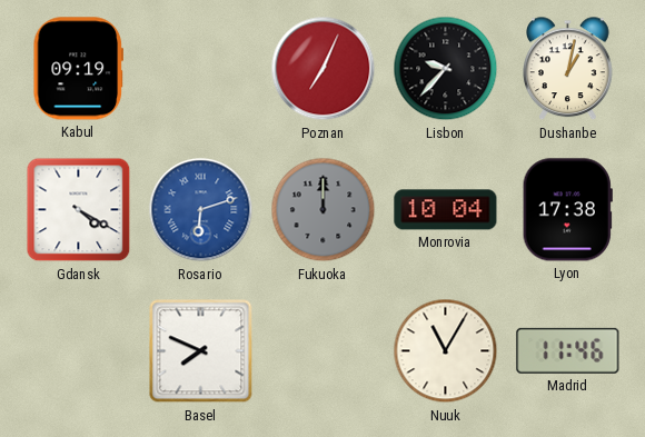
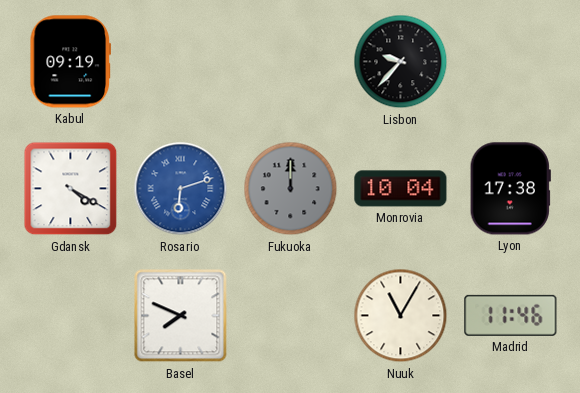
Poznan: 7:04 -> none
Dushanbe: 1:02 -> none
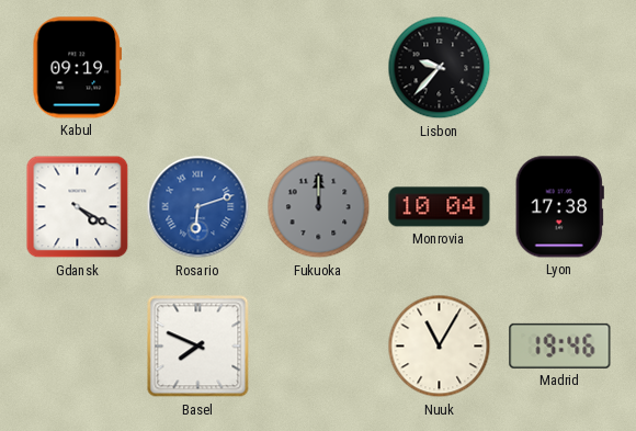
Madrid: 11:46 -> 19:46
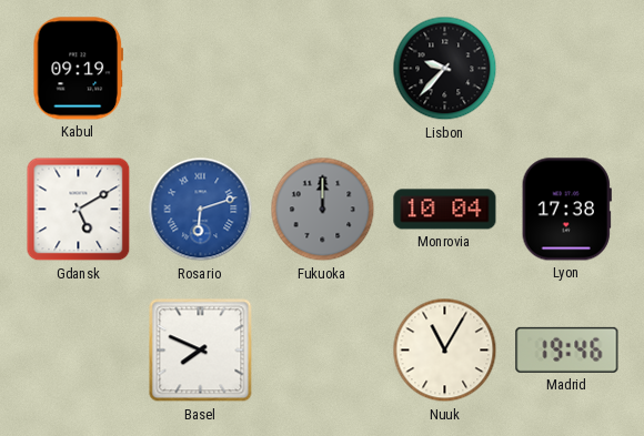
Gdansk: 4:20 -> 5:10
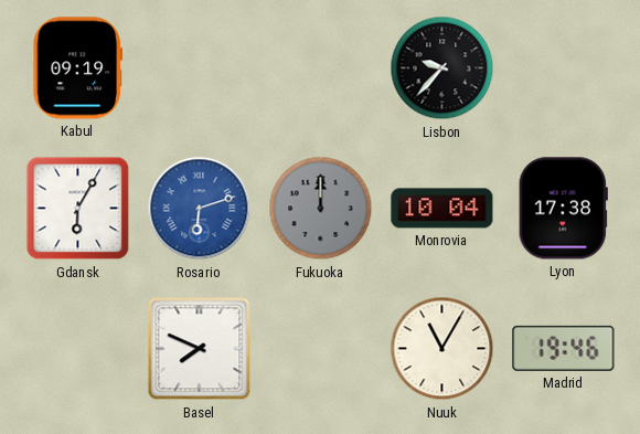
Gdansk: 5:10 -> 6:05
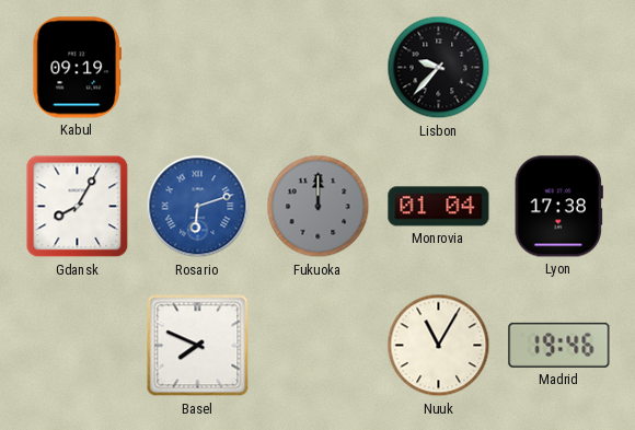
Gdansk: 6:05 -> 8:05
Monrovia: 10:04 -> 01:04
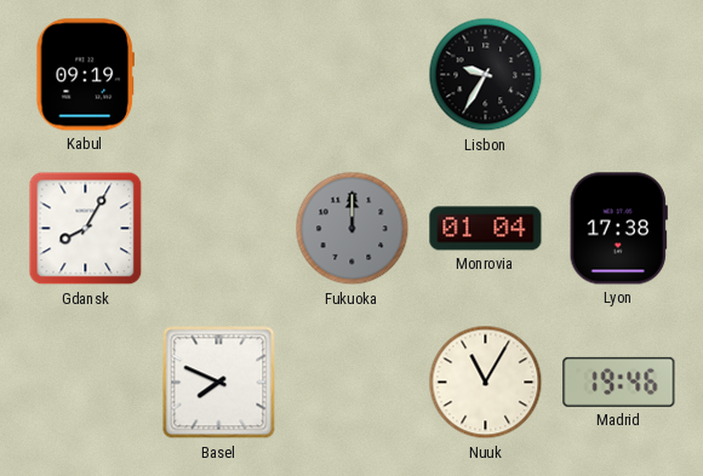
Lisbon: 9:37 -> 9:35
Rosario: 6:12 -> none
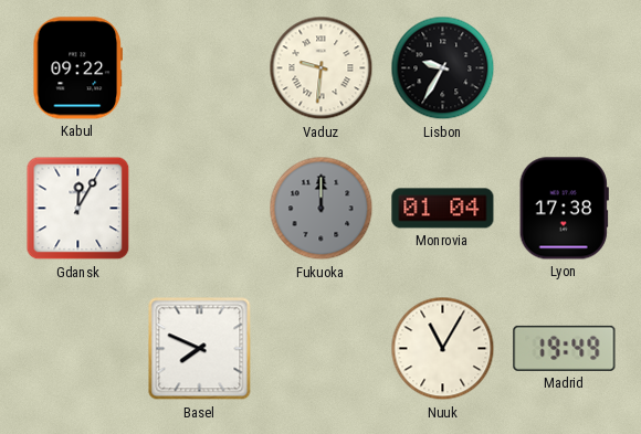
Kabul: 09:19 -> 09:22
Vaduz: none -> 9:31
Gdansk: 8:05 -> 12:05
Madrid: 19:46 -> 19:49
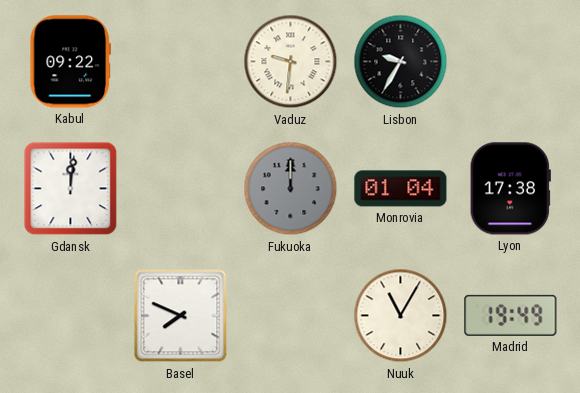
Gdansk: 12:05 -> 12:01
